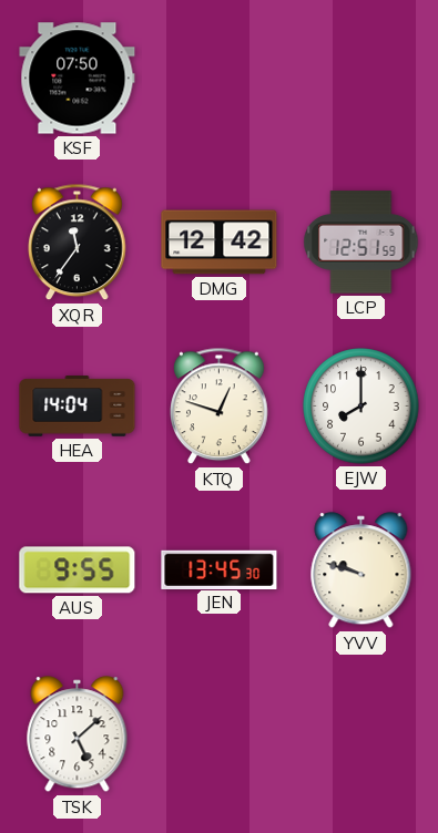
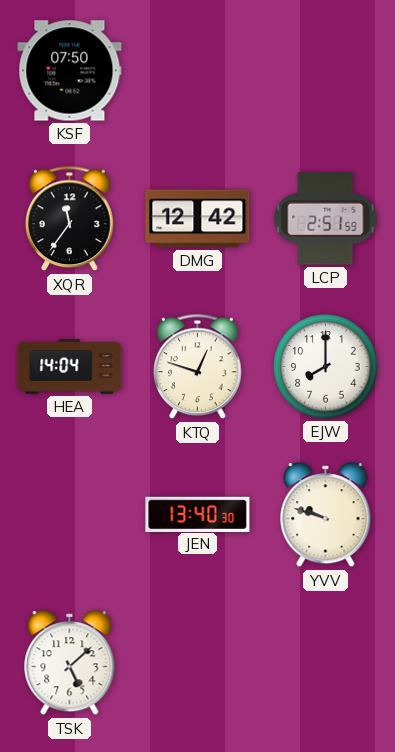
LCP: 12:51 -> 2:51
AUS: 9:55 -> none
JEN: 13:45 -> 13:40
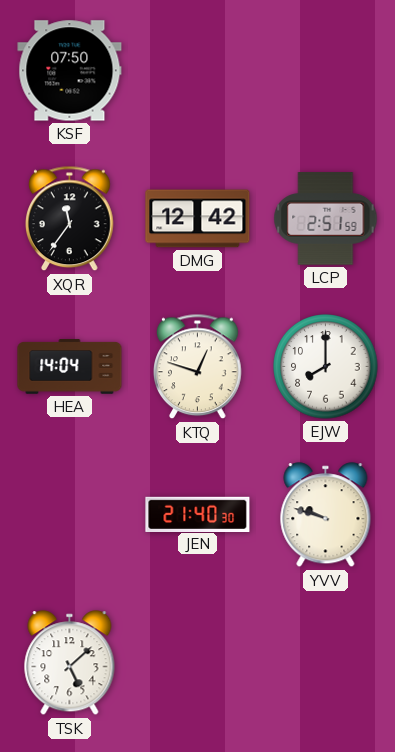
JEN: 13:40 -> 21:40
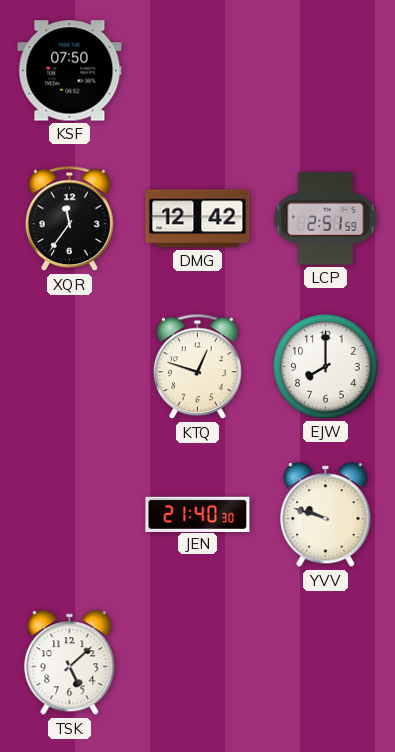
HEA: 14:04 -> none
